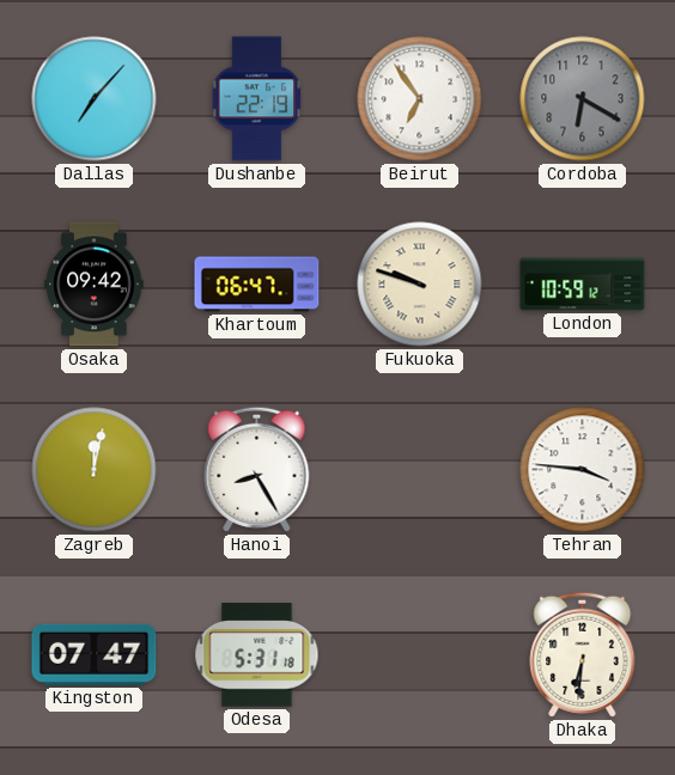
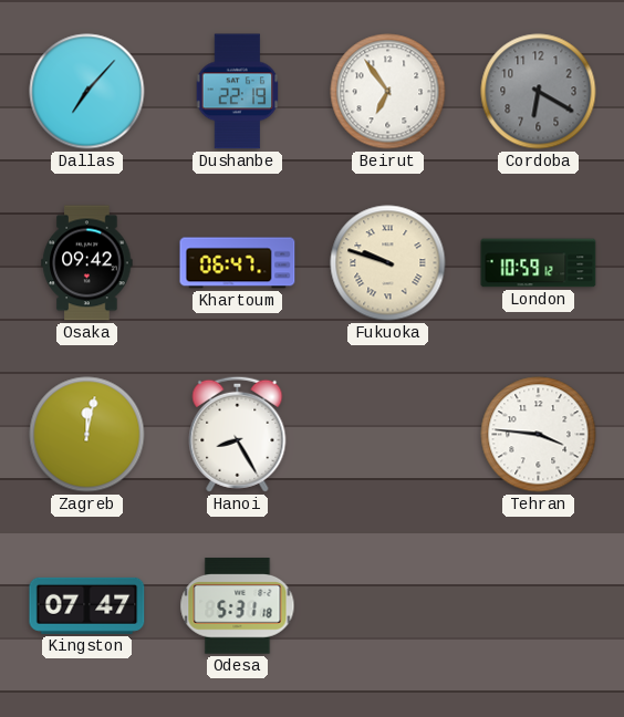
Dhaka: 6:31 -> none
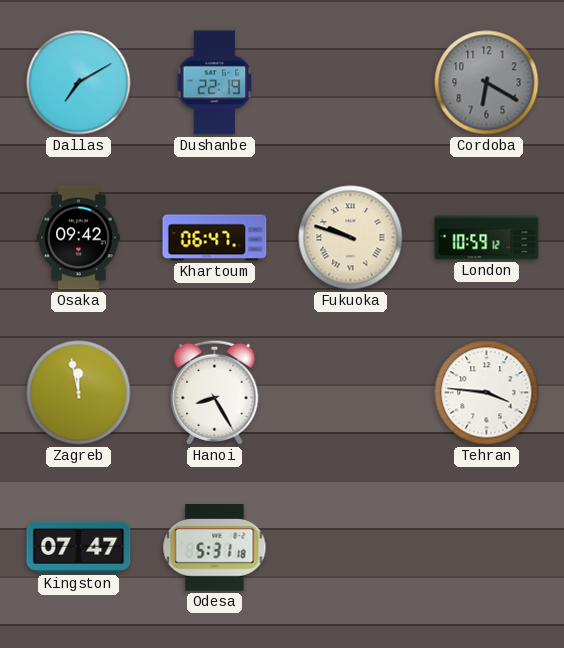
Dallas: 7:07 -> 7:10
Beirut: 6:54 -> none
Zagreb: 12:02 -> 11:58
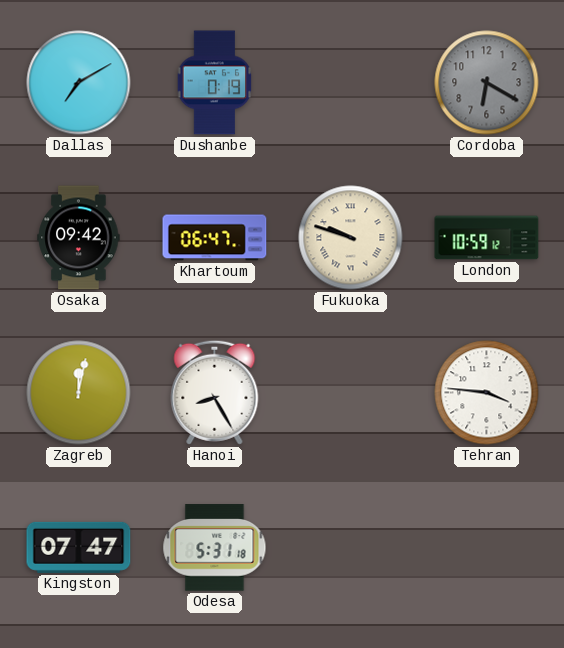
Dushanbe: 22:19 -> 0:19
Zagreb: 11:58 -> 12:02
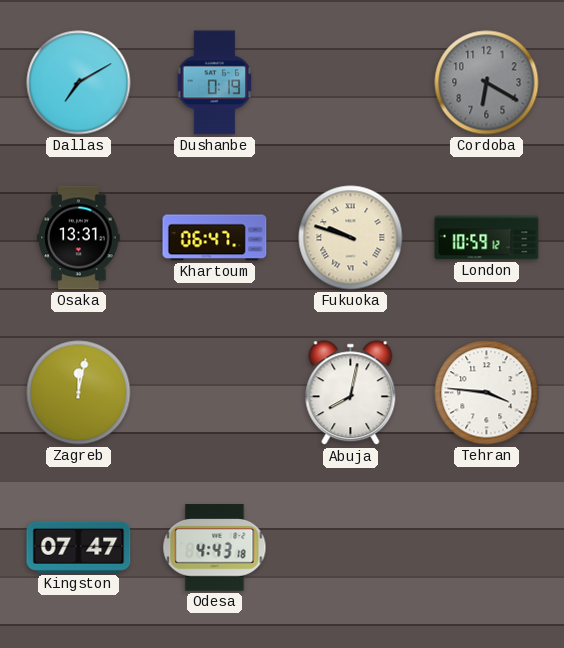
Osaka: 09:42 -> 13:31
Hanoi: 8:25 -> none
Abuja: none -> 8:02
Odesa: 5:31 -> 4:43
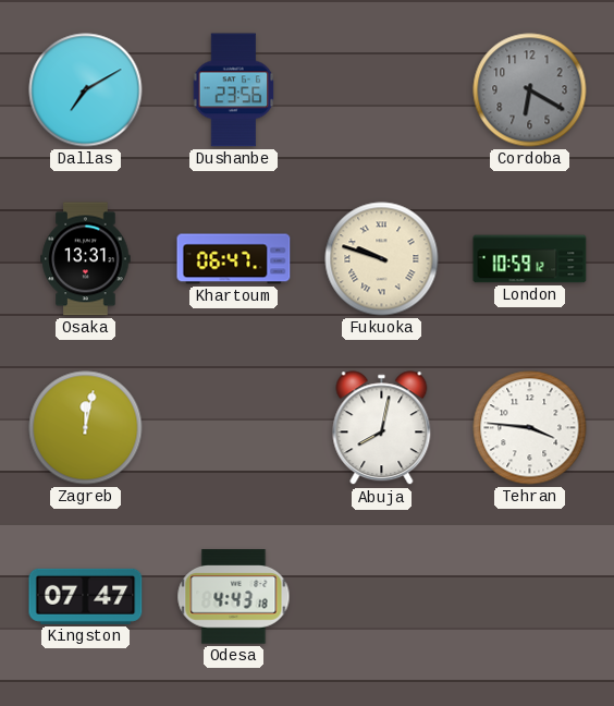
Dushanbe: 0:19 -> 23:56
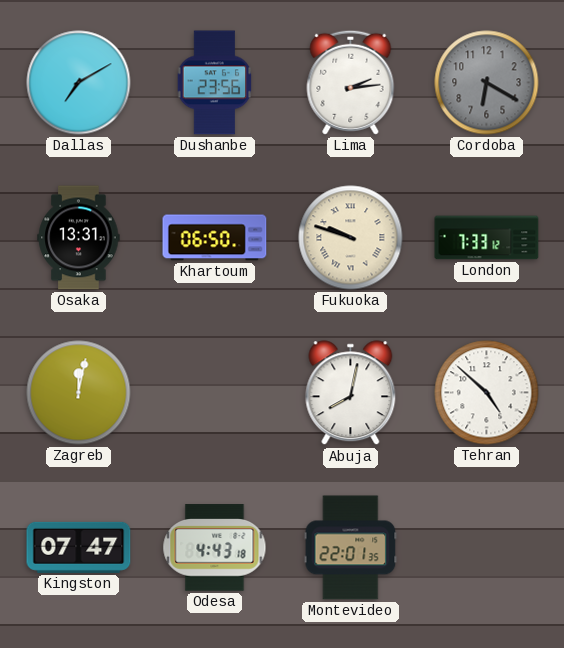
Lima: none -> 2:14
Khartoum: 06:47 -> 06:50
London: 10:59 -> 7:33
Tehran: 3:46 -> 4:52
Montevideo: none -> 22:01
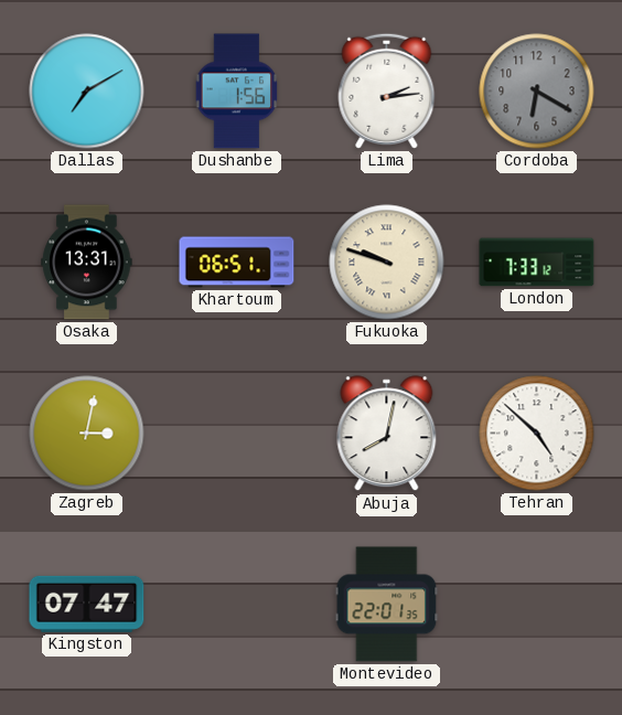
Dushanbe: 23:56 -> 1:56
Khartoum: 06:50 -> 06:51
Zagreb: 12:02 -> 3:02
Odesa: 4:43 -> none
